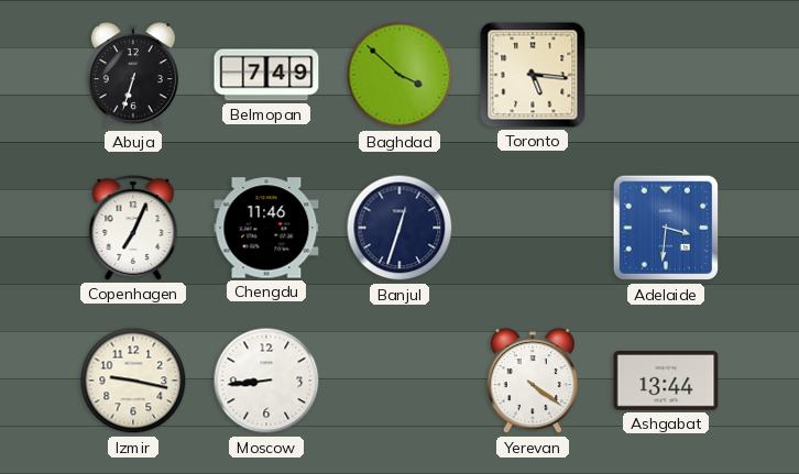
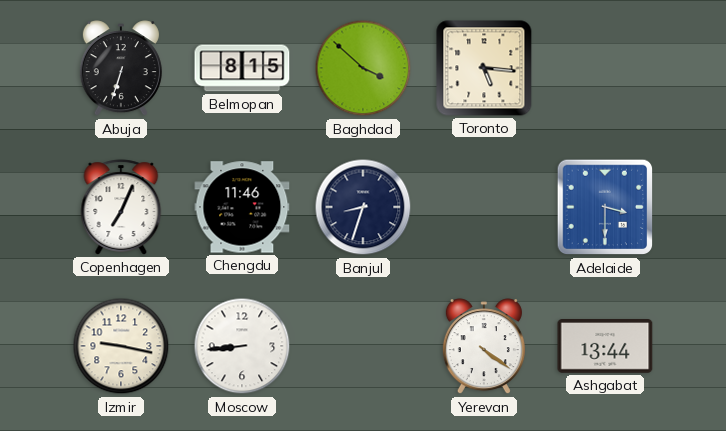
Belmopan: 7:49 -> 8:15
Banjul: 12:33 -> 8:33
Adelaide: 3:31 -> 3:30
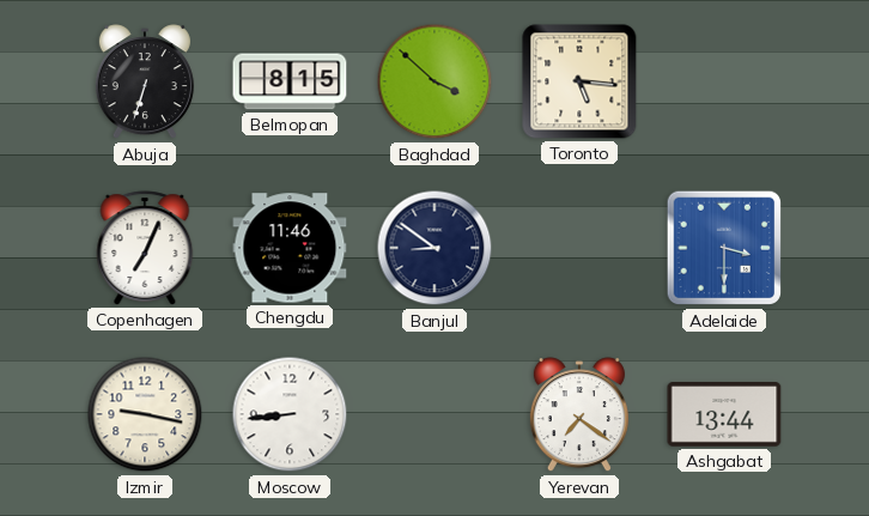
Banjul: 8:33 -> 8:51
Yerevan: 4:21 -> 7:21
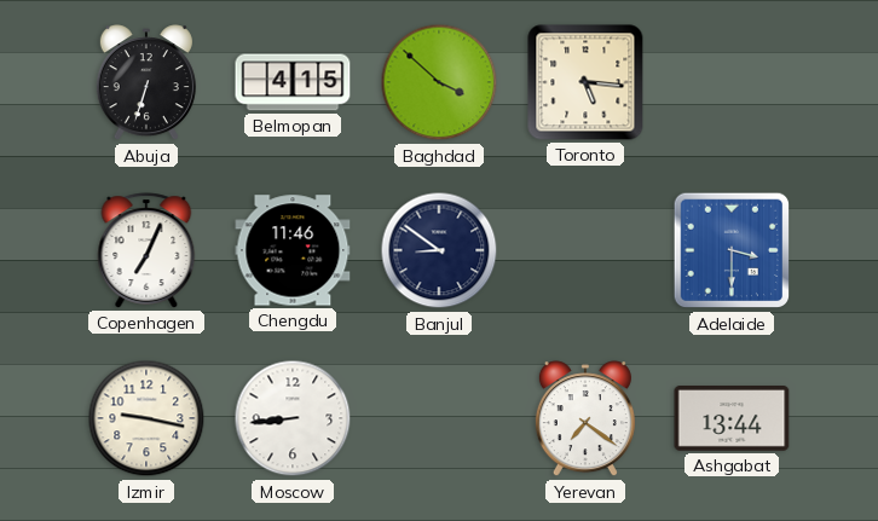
Belmopan: 8:15 -> 4:15
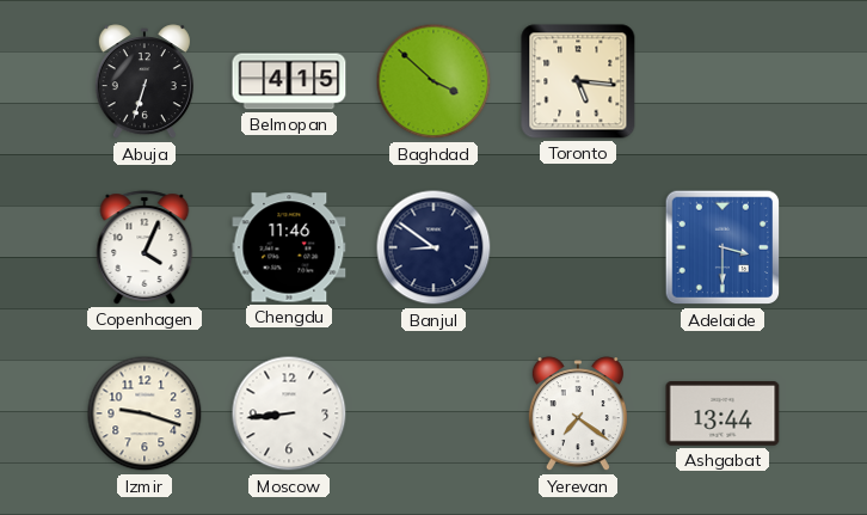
Copenhagen: 7:04 -> 4:04
Izmir: 9:17 -> 9:18
